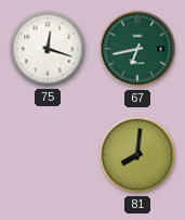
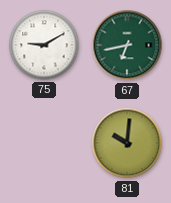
75: 12:18 -> 9:10
81: 8:01 -> 10:01
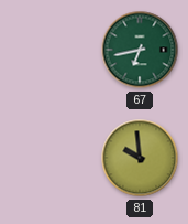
75: 9:10 -> none
81: 10:01 -> 9:59
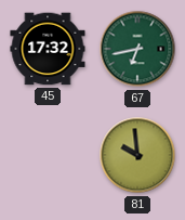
45: none -> 17:32
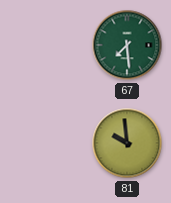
45: 17:32 -> none
67: 6:43 -> 7:29
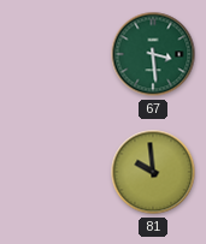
67: 7:29 -> 3:29
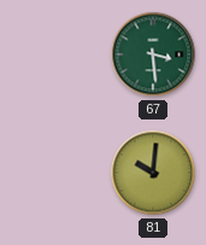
81: 9:59 -> 10:01
